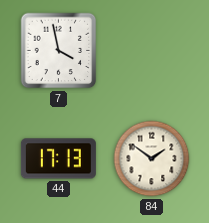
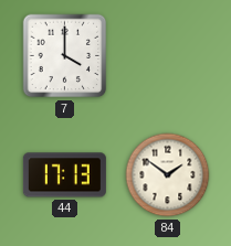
7: 3:58 -> 4:00
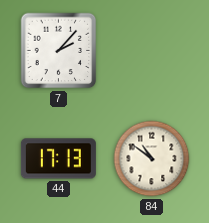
7: 4:00 -> 2:07
84: 1:51 -> 10:51
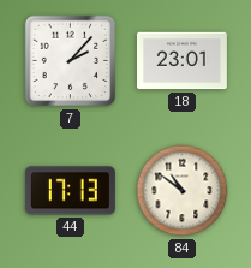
18: none -> 23:01
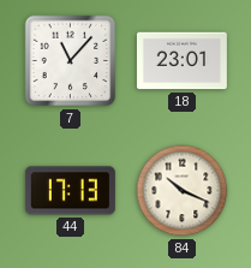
7: 2:07 -> 11:07
84: 10:51 -> 10:19
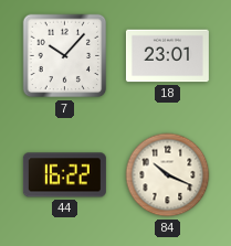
7: 11:07 -> 10:07
44: 17:13 -> 16:22
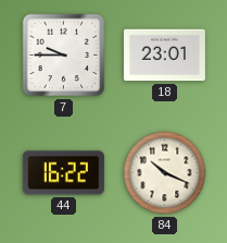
7: 10:07 -> 9:45
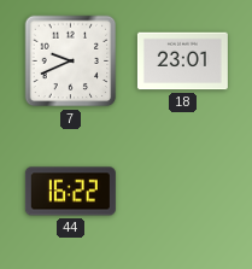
7: 9:45 -> 9:41
84: 10:19 -> none
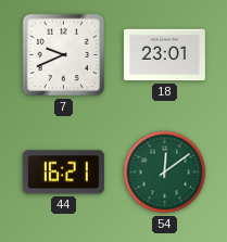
44: 16:22 -> 16:21
54: none -> 12:09
